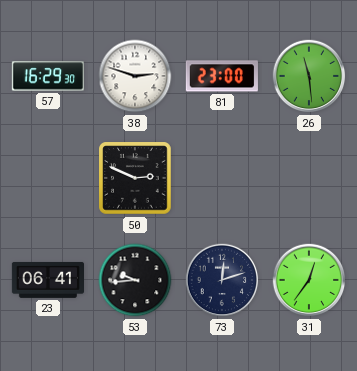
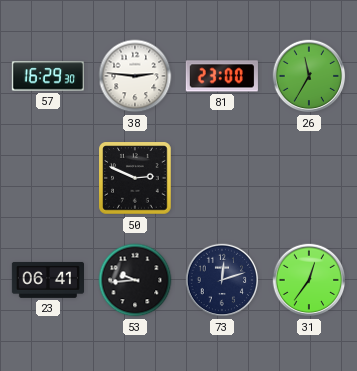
38: 2:48 -> 2:46
26: 11:29 -> 11:35
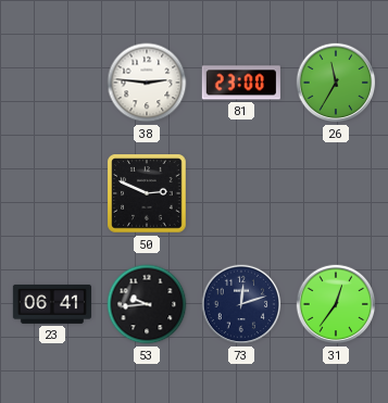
57: 16:29 -> none
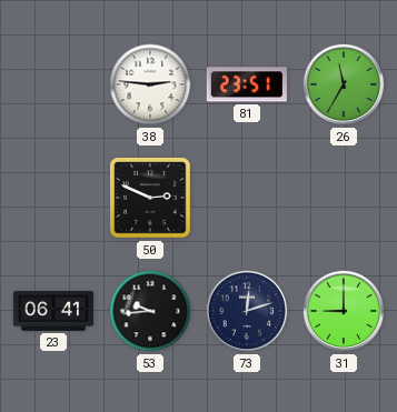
81: 23:00 -> 23:51
31: 12:36 -> 9:00
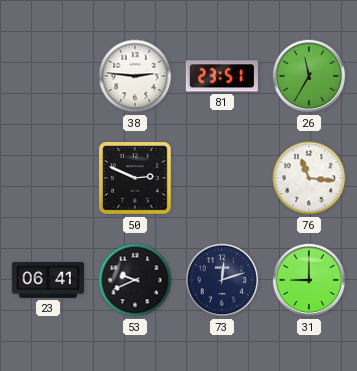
76: none -> 11:16
53: 9:44 -> 9:41
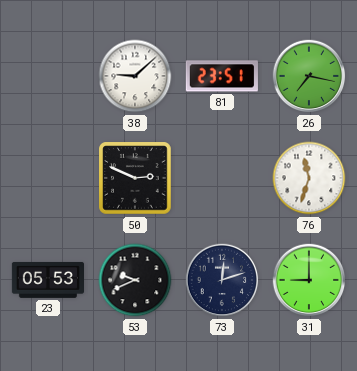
38: 2:46 -> 9:08
26: 11:35 -> 7:17
76: 11:16 -> 11:33
23: 06:41 -> 05:53
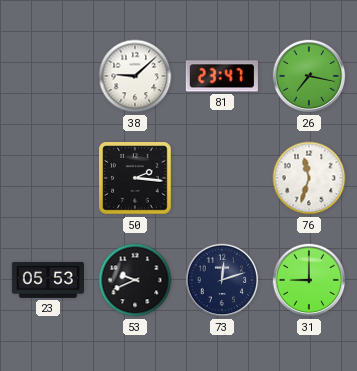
81: 23:51 -> 23:47
50: 2:49 -> 2:16
